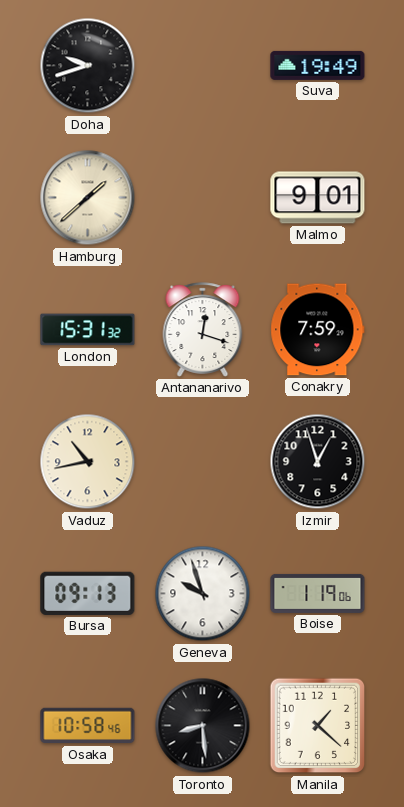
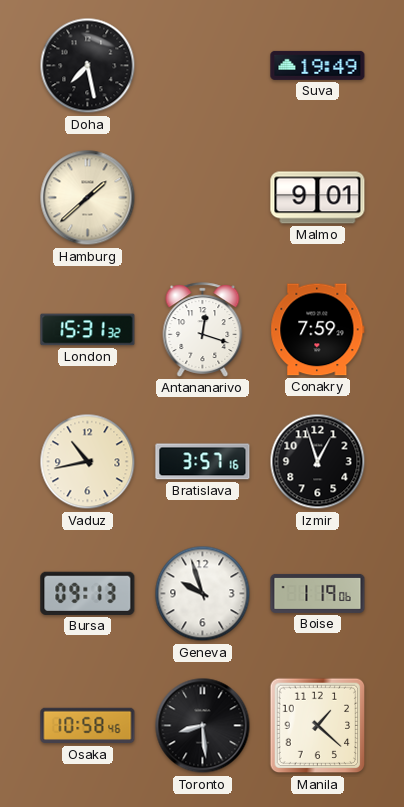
Doha: 9:42 -> 7:28
Bratislava: none -> 3:57
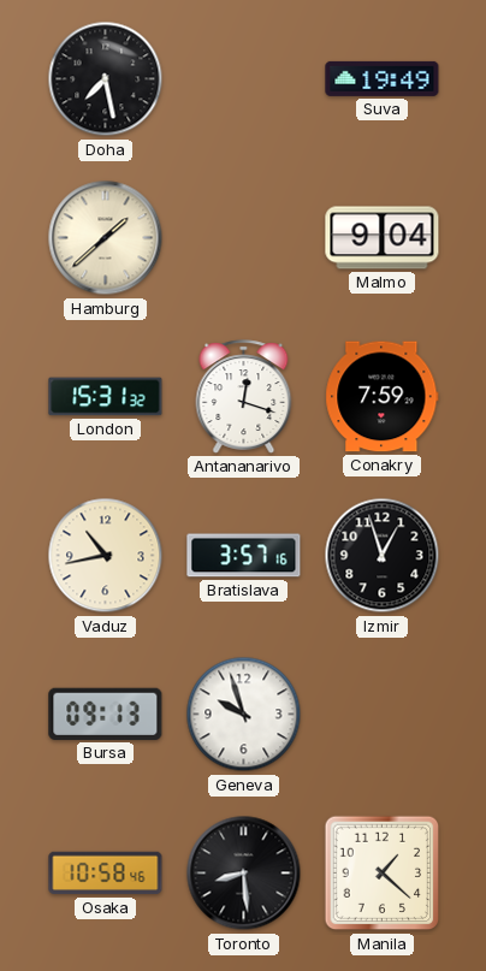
Malmo: 9:01 -> 9:04
Boise: 1:19 -> none
